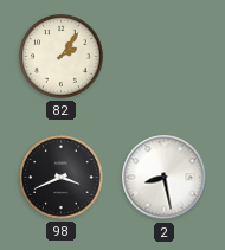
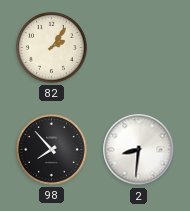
98: 3:41 -> 7:53
2: 8:28 -> 8:31
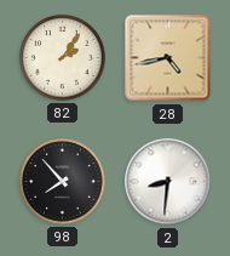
28: none -> 4:43
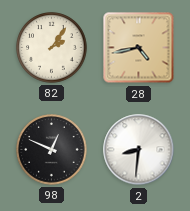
98: 7:53 -> 12:49
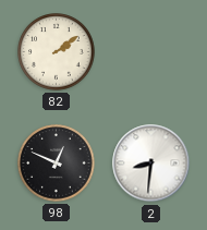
82: 2:06 -> 2:09
28: 4:43 -> none
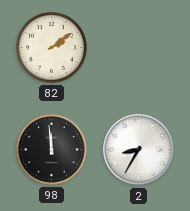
98: 12:49 -> 11:59
2: 8:31 -> 8:35
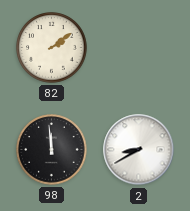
2: 8:35 -> 8:40
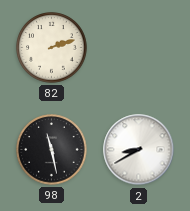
82: 2:09 -> 2:12
98: 11:59 -> 11:28
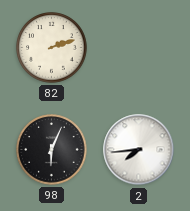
98: 11:28 -> 6:04
2: 8:40 -> 7:44
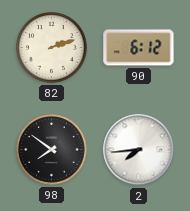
90: none -> 6:12
98: 6:04 -> 7:51
